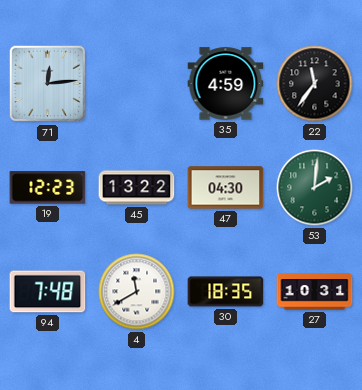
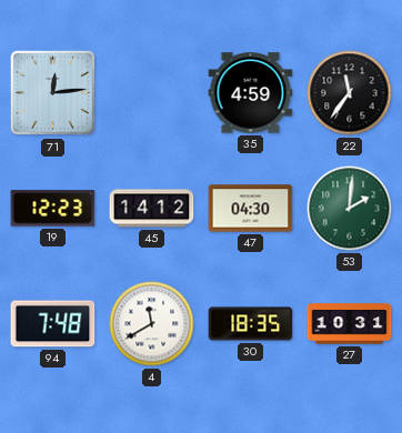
45: 13:22 -> 14:12
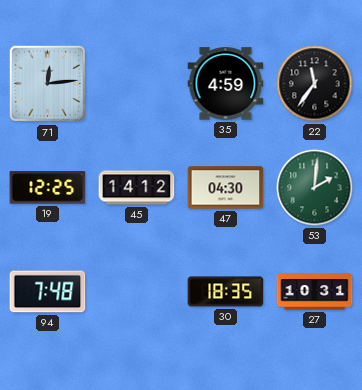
19: 12:23 -> 12:25
4: 11:40 -> none
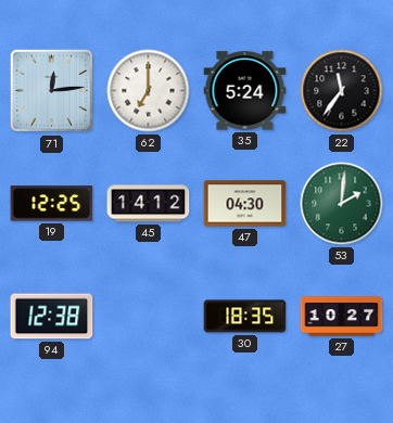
62: none -> 7:00
35: 4:59 -> 5:24
94: 7:48 -> 12:38
27: 10:31 -> 10:27
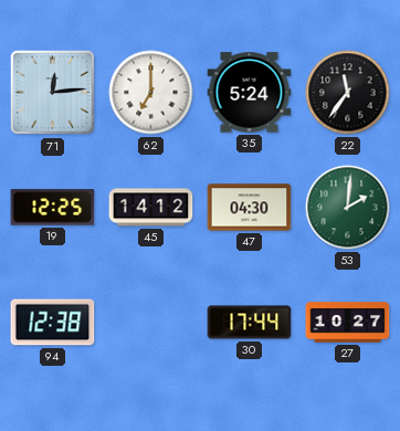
30: 18:35 -> 17:44
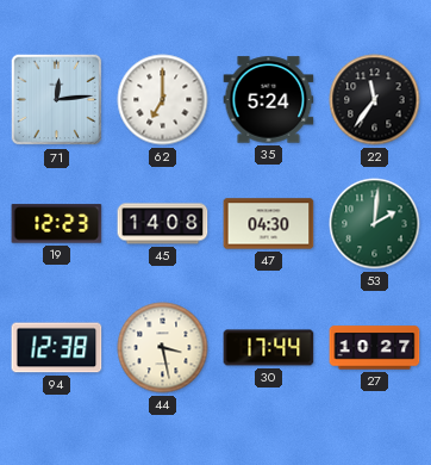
19: 12:25 -> 12:23
45: 14:12 -> 14:08
44: none -> 3:28
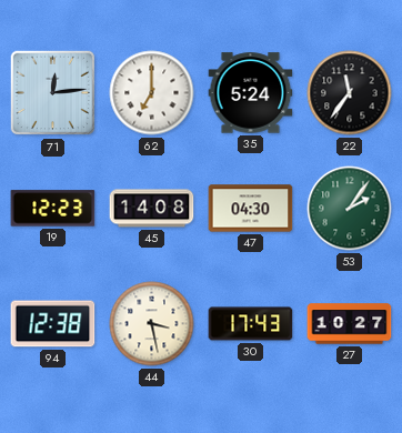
53: 2:01 -> 2:06
30: 17:44 -> 17:43
